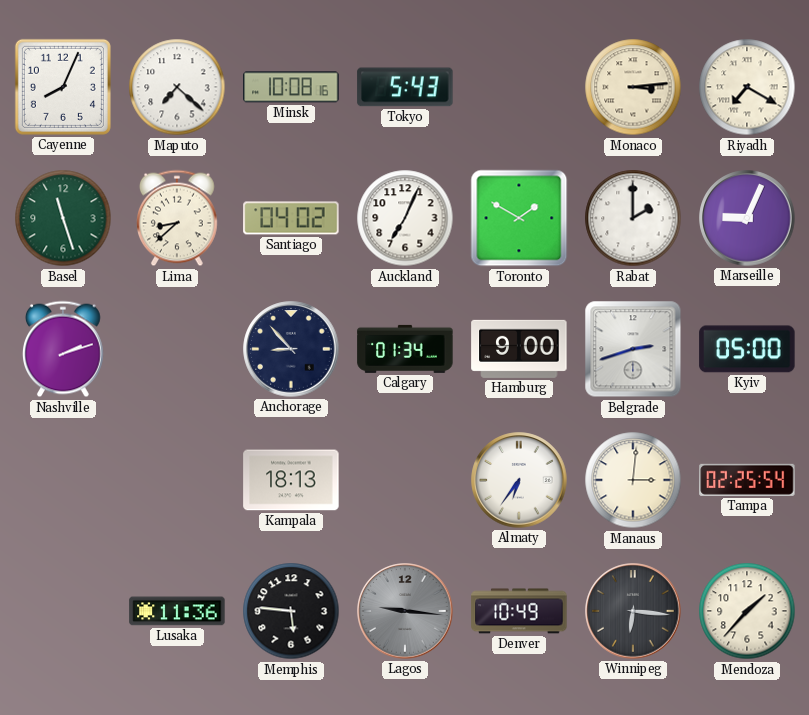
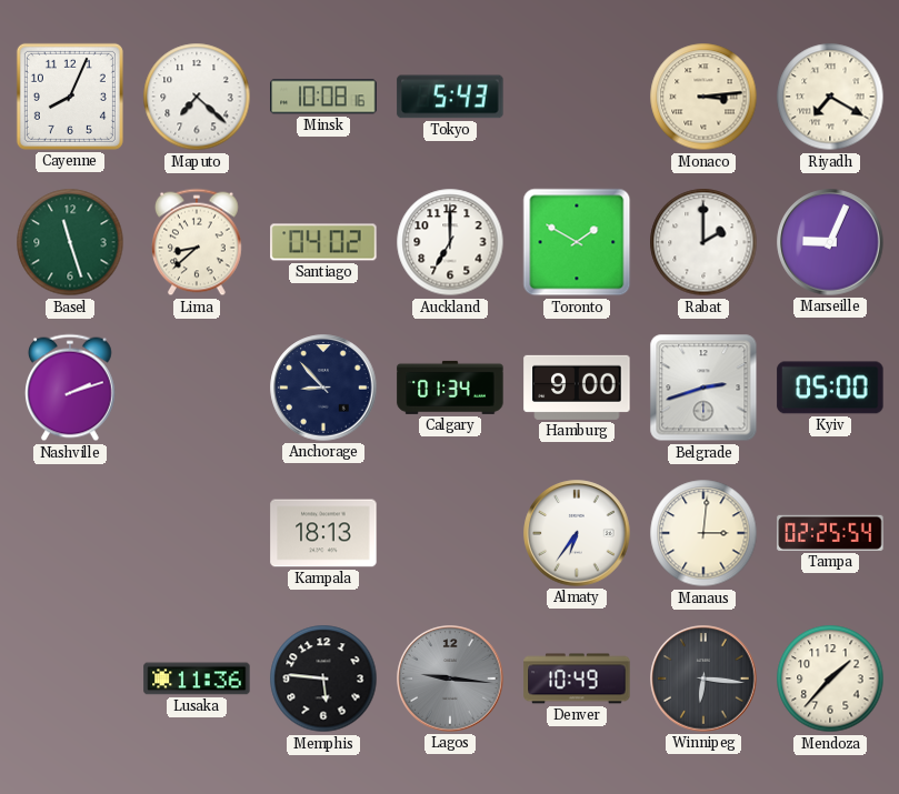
Auckland: 7:04 -> 7:00
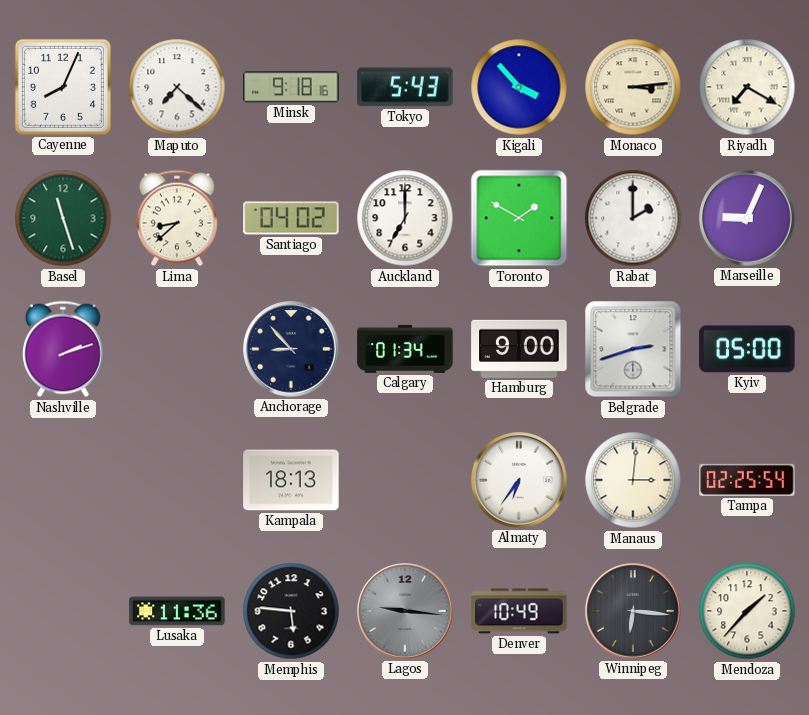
Minsk: 10:08 -> 9:18
Kigali: none -> 3:53
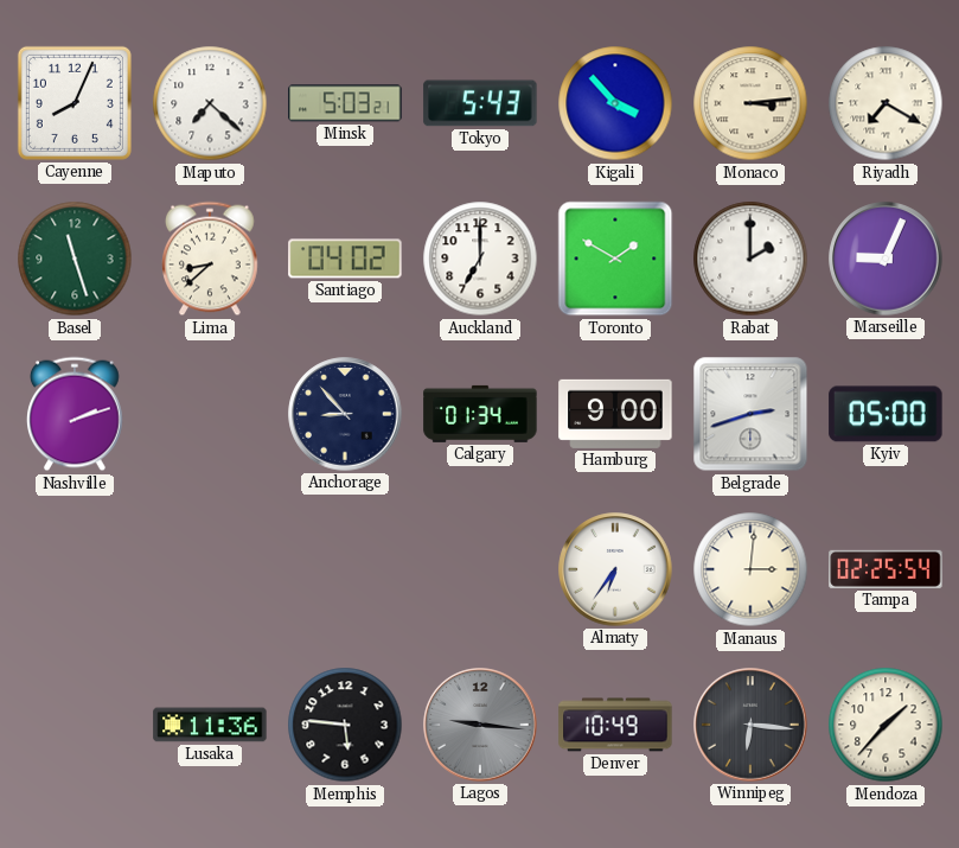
Minsk: 9:18 -> 5:03
Kampala: 18:13 -> none
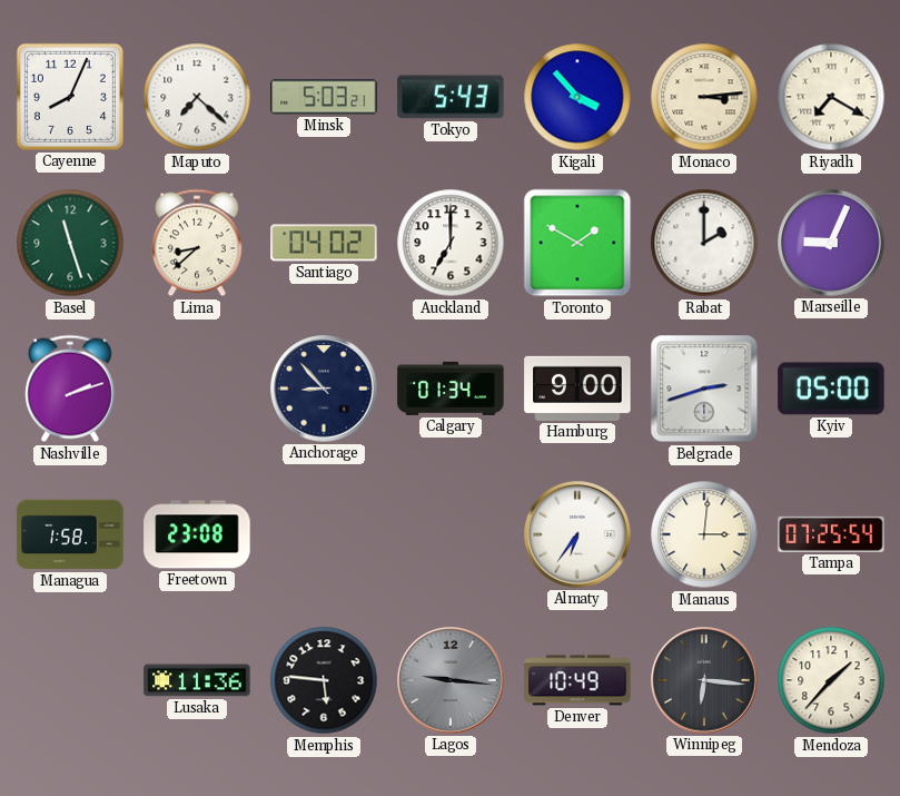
Managua: none -> 1:58
Freetown: none -> 23:08
Tampa: 02:25 -> 07:25
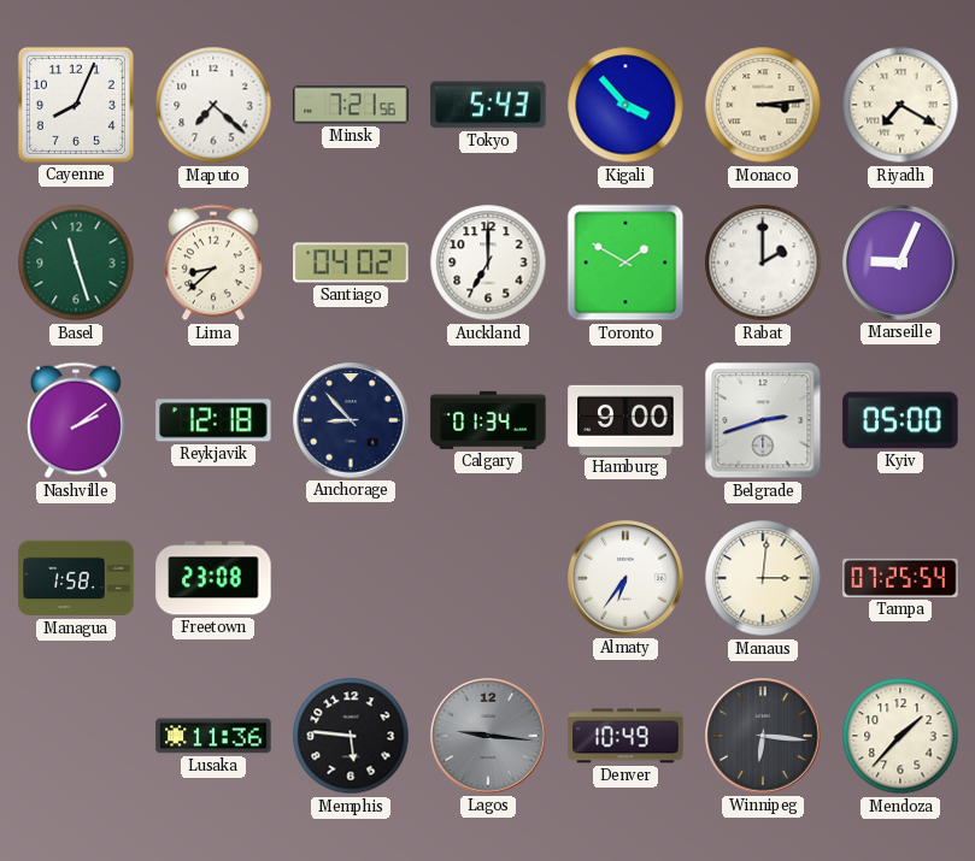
Minsk: 5:03 -> 7:21
Nashville: 2:12 -> 2:09
Reykjavik: none -> 12:18
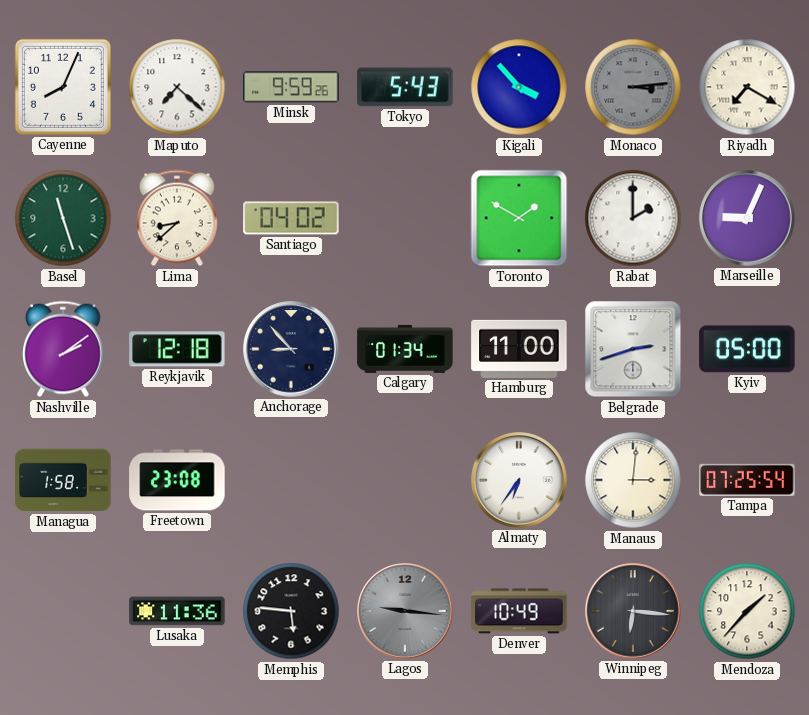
Minsk: 7:21 -> 9:59
Monaco dial: cream -> grey
Auckland: 7:00 -> none
Hamburg: 9:00 -> 11:00
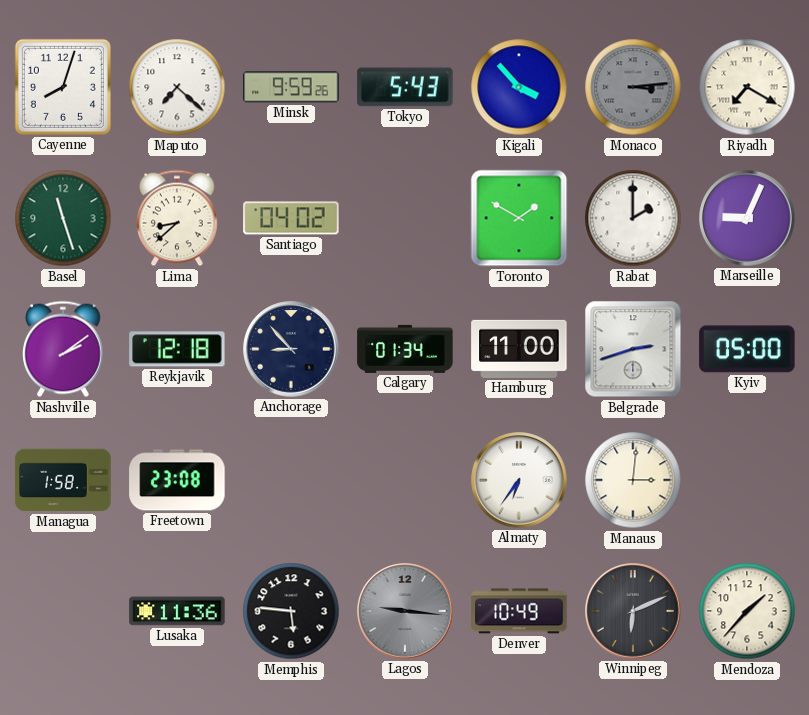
Cayenne: 8:04 -> 8:03
Tampa: 07:25 -> none
Winnipeg: 6:16 -> 6:11
